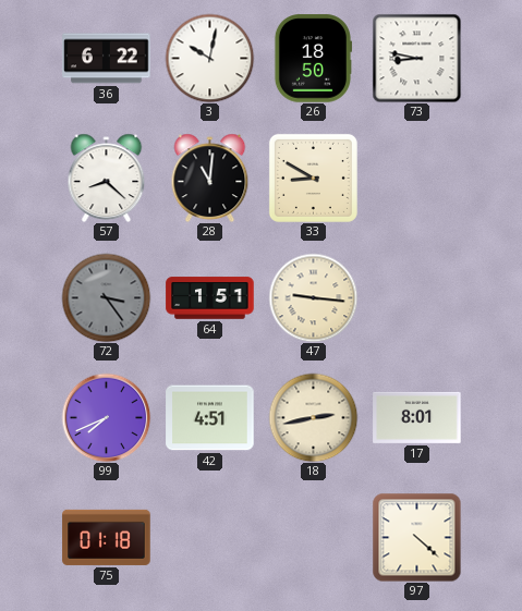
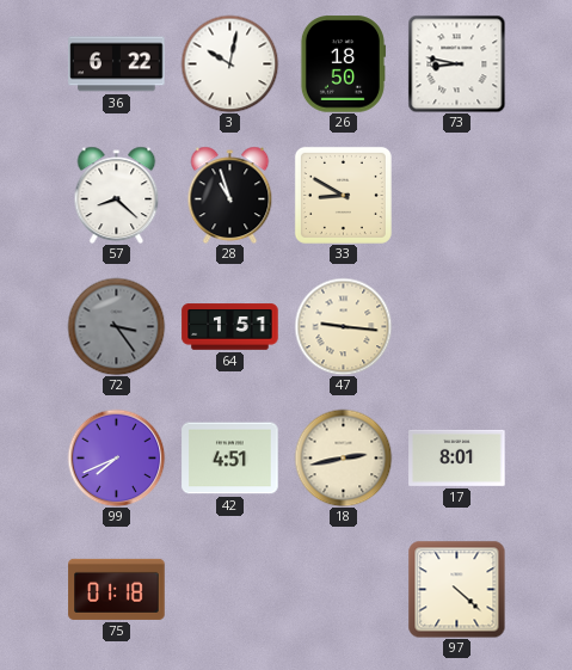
28: 11:01 -> 10:57
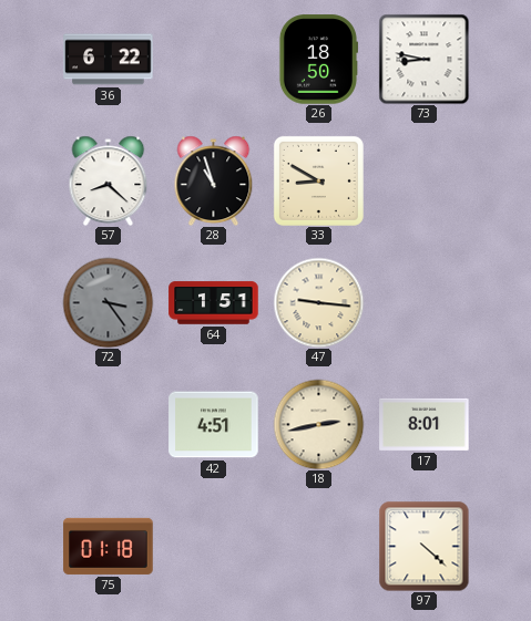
3: 10:02 -> none
99: 7:41 -> none
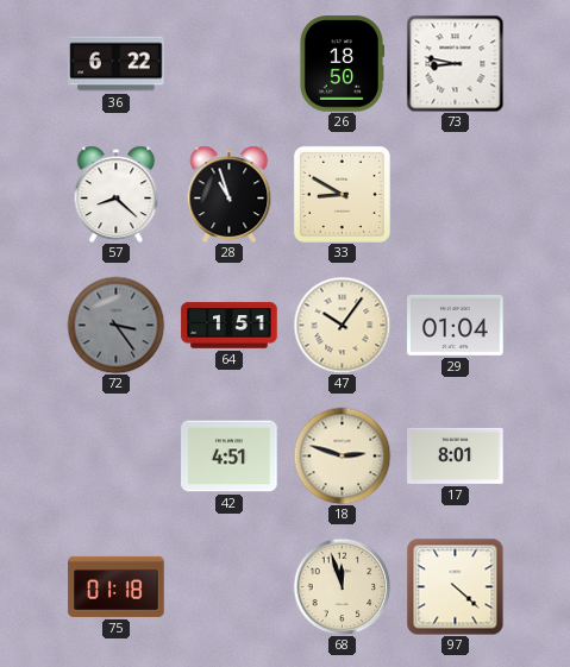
47: 9:16 -> 10:06
29: none -> 01:04
18: 2:43 -> 2:48
68: none -> 11:57
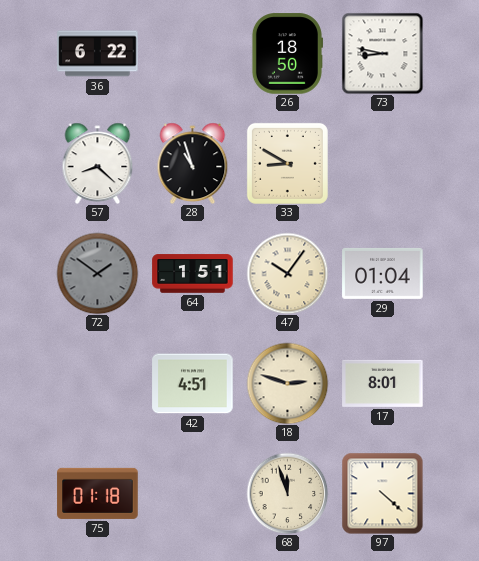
72: 3:24 -> 1:51
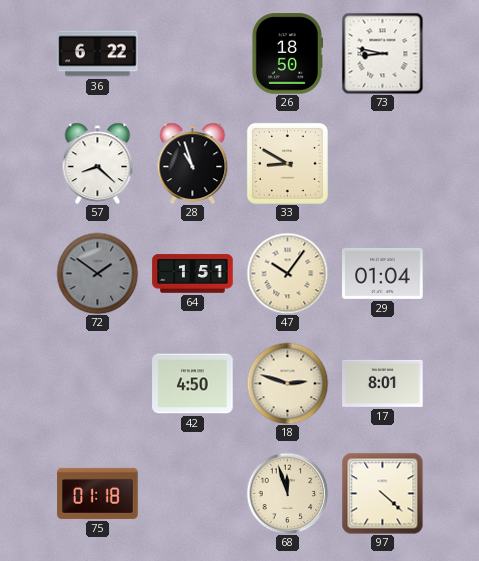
42: 4:51 -> 4:50
